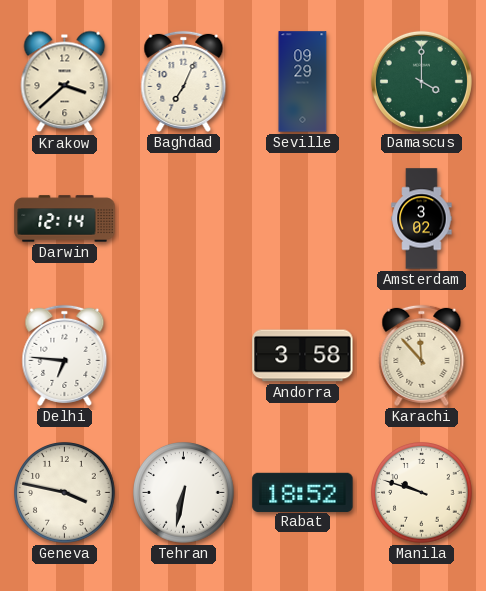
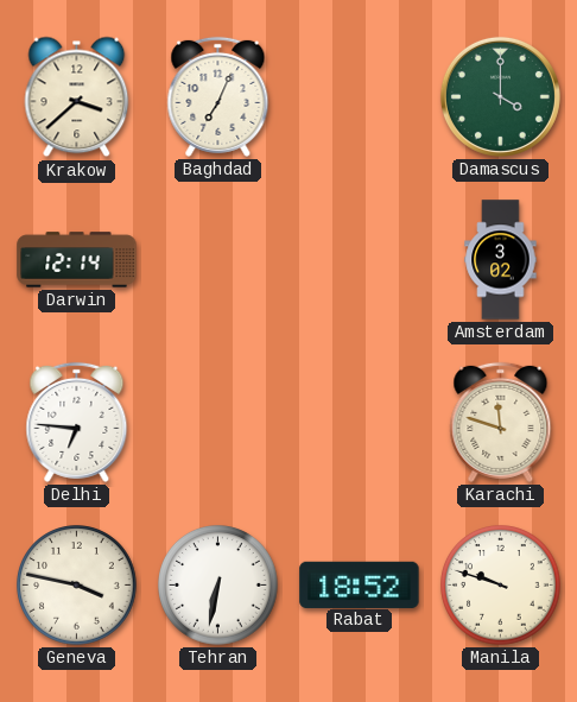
Seville: 09:29 -> none
Andorra: 3:58 -> none
Karachi: 11:53 -> 11:48
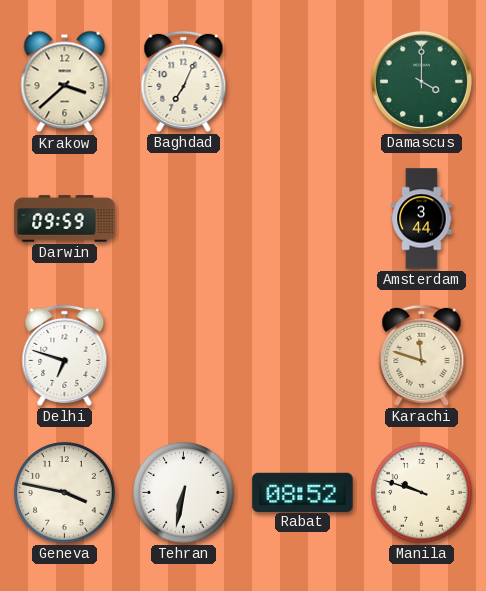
Darwin: 12:14 -> 09:59
Amsterdam: 3:02 -> 3:44
Delhi: 6:46 -> 6:48
Rabat: 18:52 -> 08:52
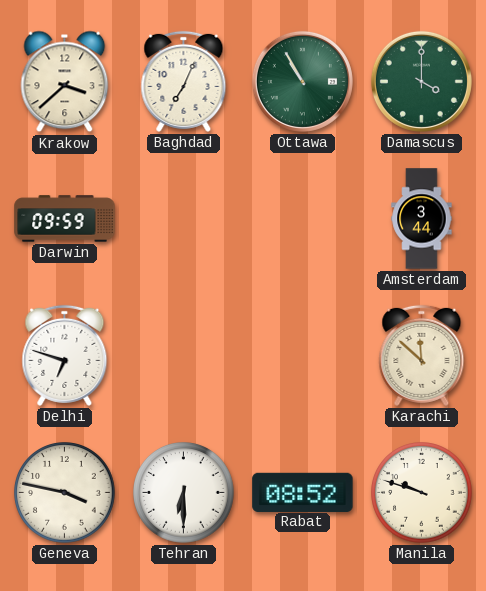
Ottawa: none -> 10:55
Karachi: 11:48 -> 11:52
Tehran: 6:32 -> 6:30
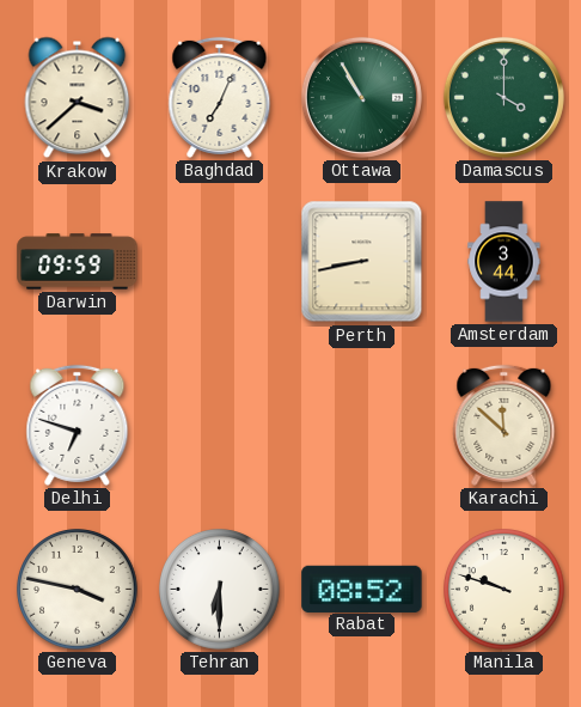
Perth: none -> 8:43
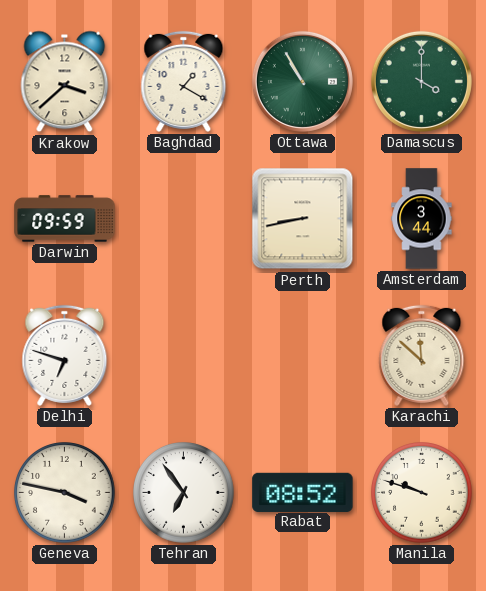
Baghdad: 7:04 -> 1:20
Tehran: 6:30 -> 6:54
